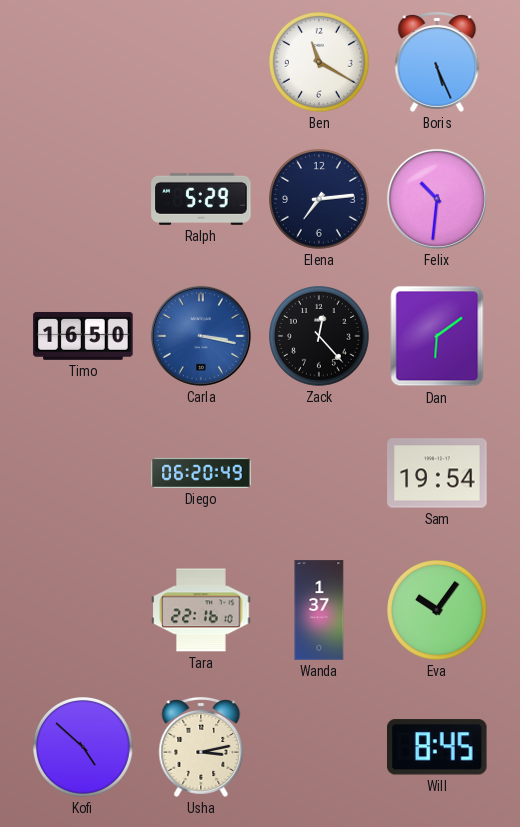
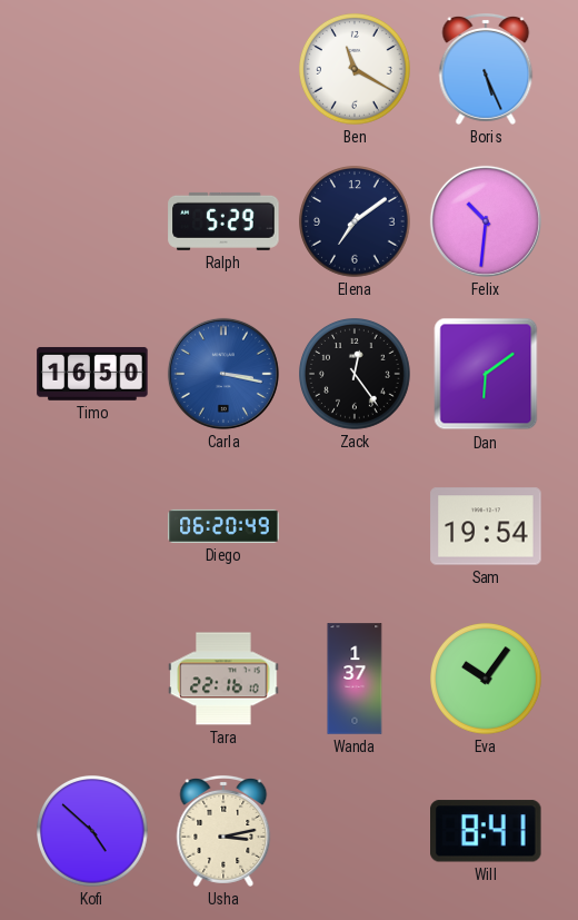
Elena: 7:14 -> 7:09
Zack: 12:23 -> 12:24
Will: 8:45 -> 8:41
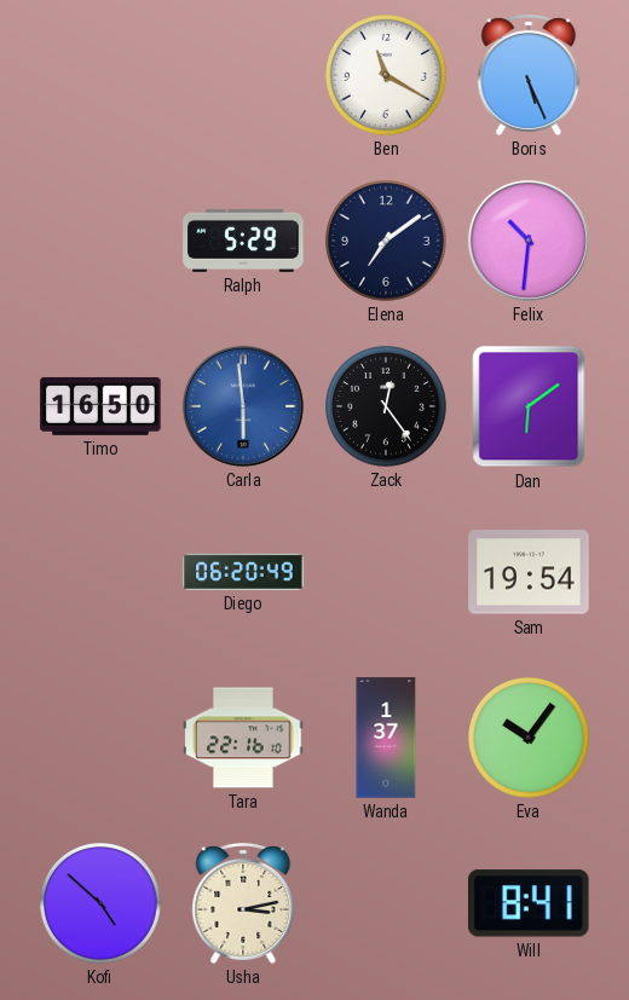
Carla: 3:17 -> 5:59
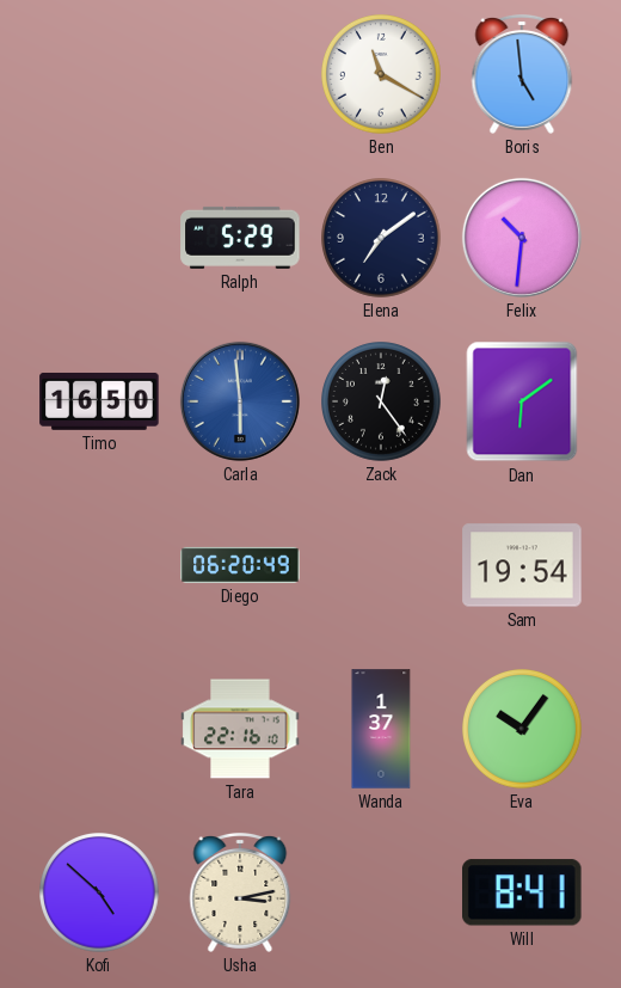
Boris: 5:26 -> 4:59
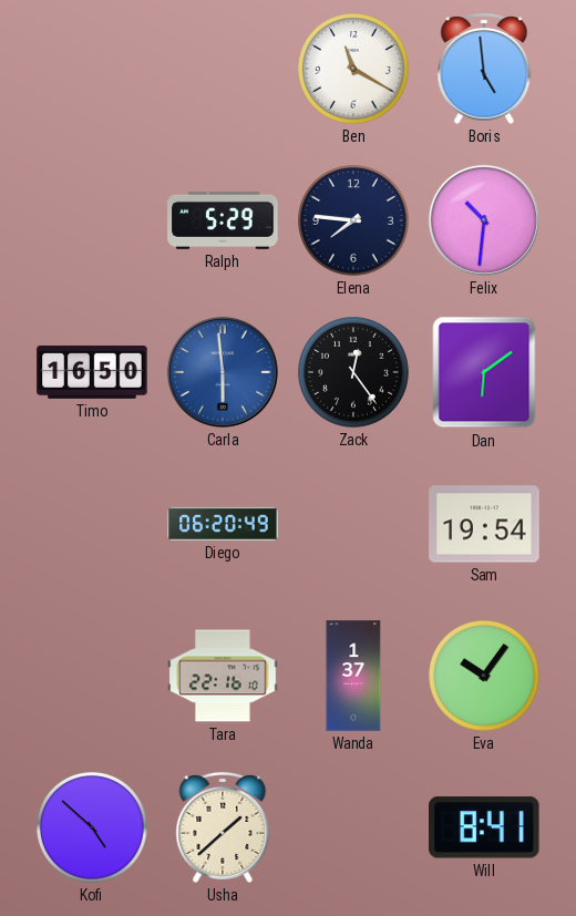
Elena: 7:09 -> 7:46
Usha: 3:13 -> 1:38
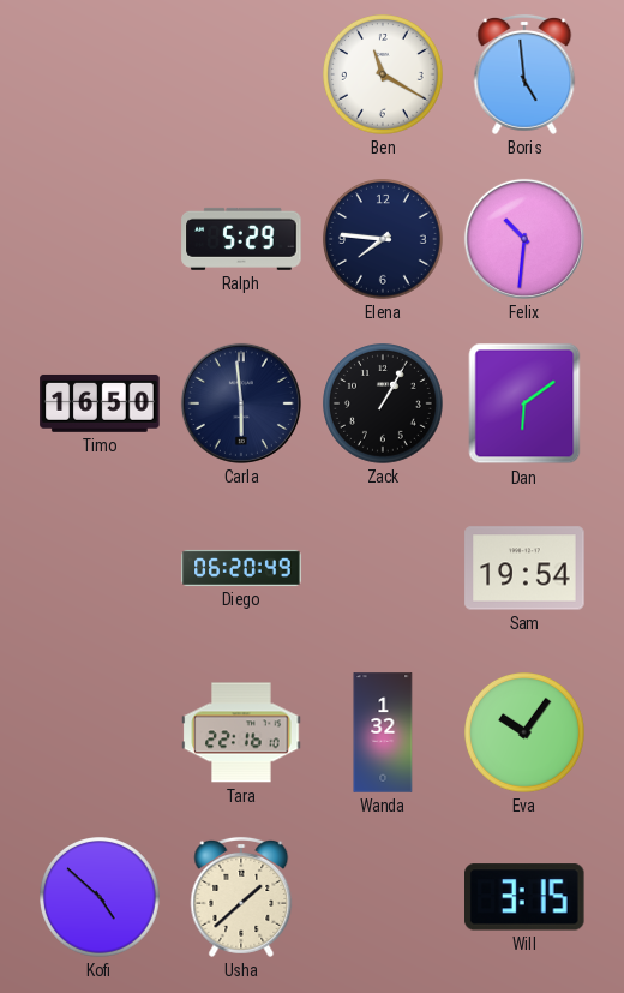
Carla dial: blue -> navy
Zack: 12:24 -> 1:05
Wanda: 1:37 -> 1:32
Will: 8:41 -> 3:15
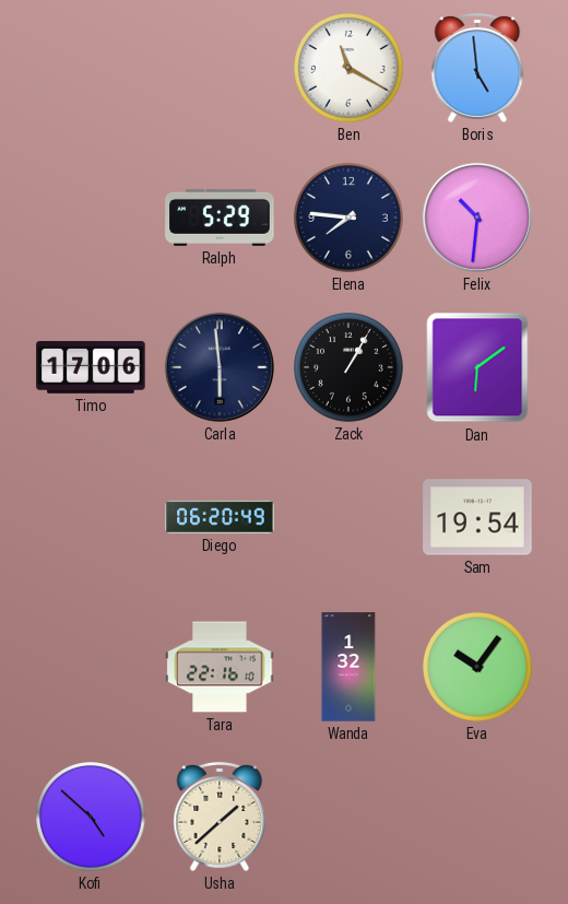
Timo: 16:50 -> 17:06
Will: 3:15 -> none
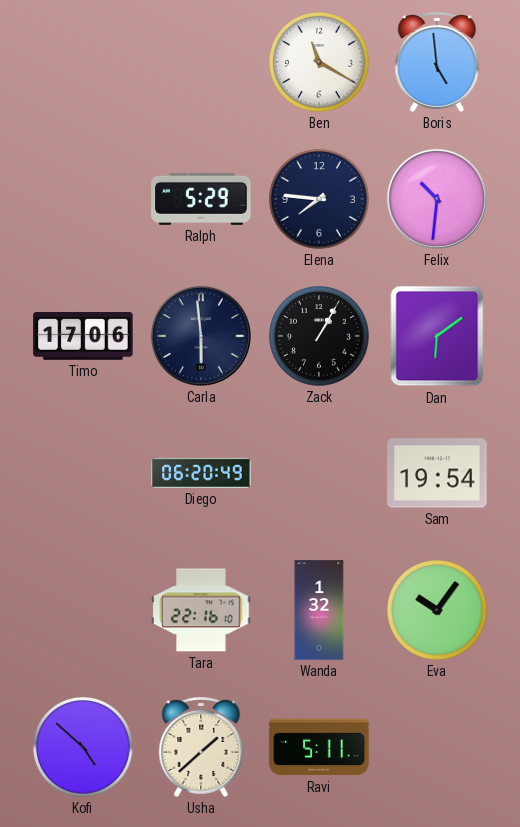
Ravi: none -> 5:11
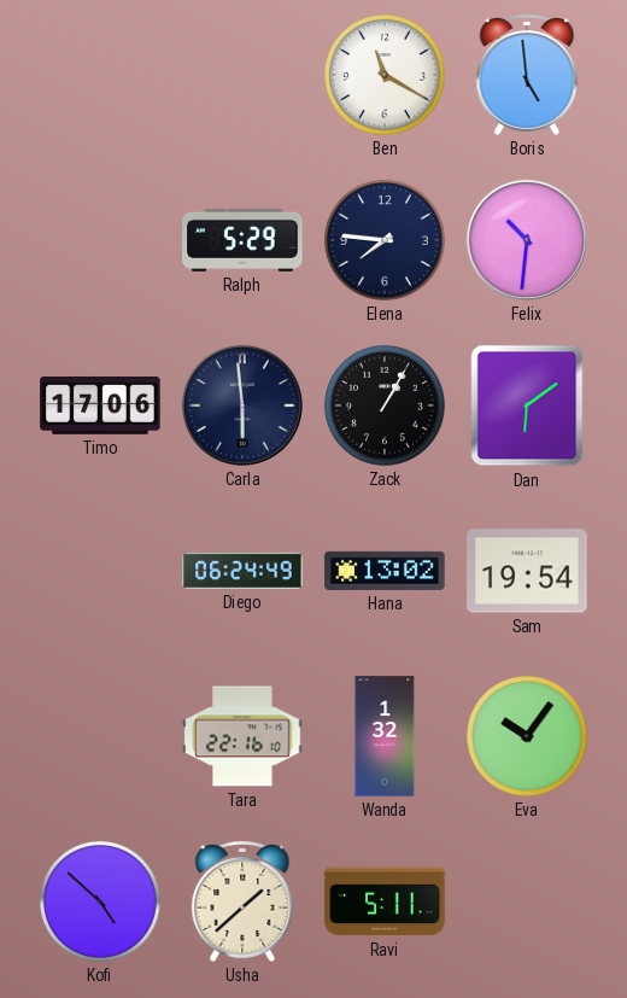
Diego: 06:20 -> 06:24
Hana: none -> 13:02
